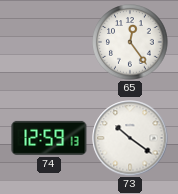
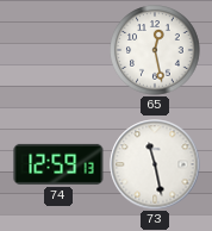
65: 12:24 -> 12:28
73: 10:21 -> 11:28
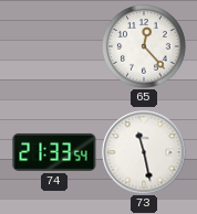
65: 12:28 -> 12:23
74: 12:59 -> 21:33
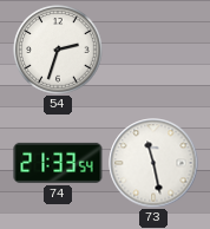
54: none -> 2:33
65: 12:23 -> none
